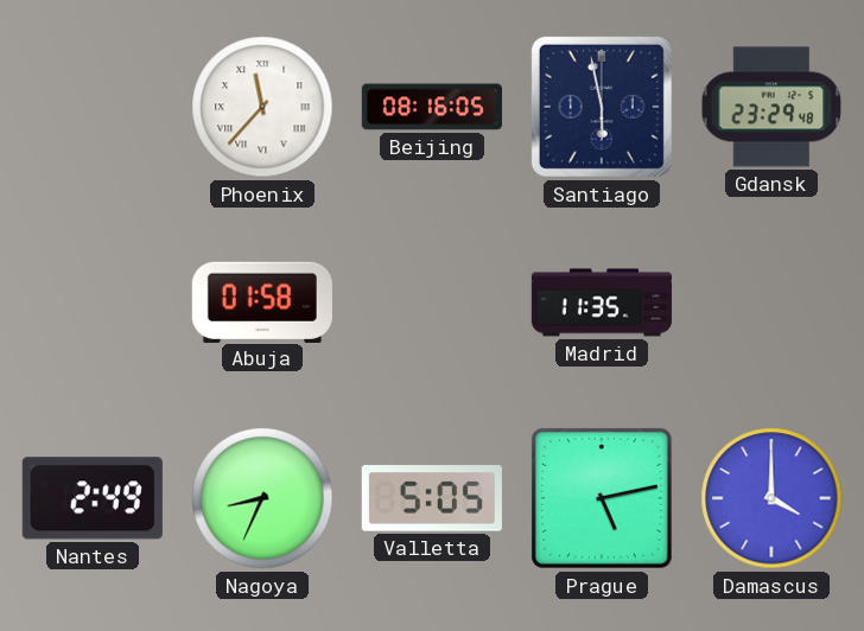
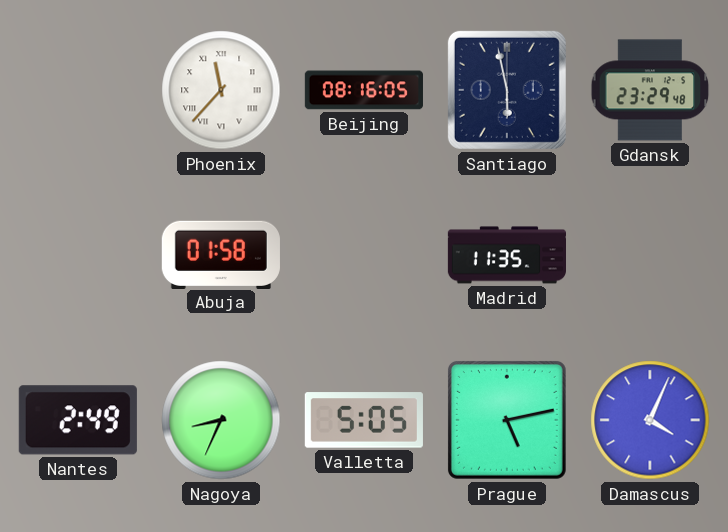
Damascus: 4:00 -> 4:04
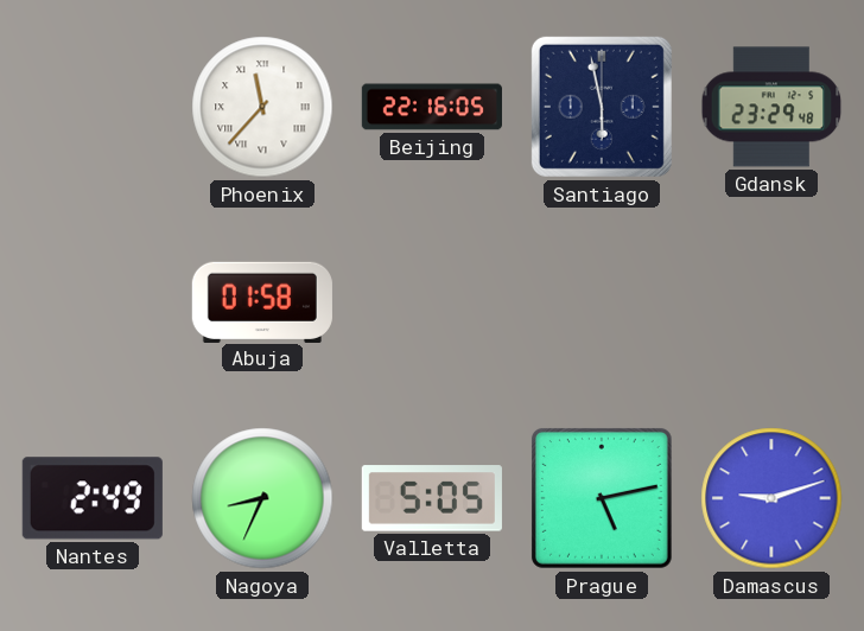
Beijing: 08:16 -> 22:16
Madrid: 11:35 -> none
Damascus: 4:04 -> 9:12
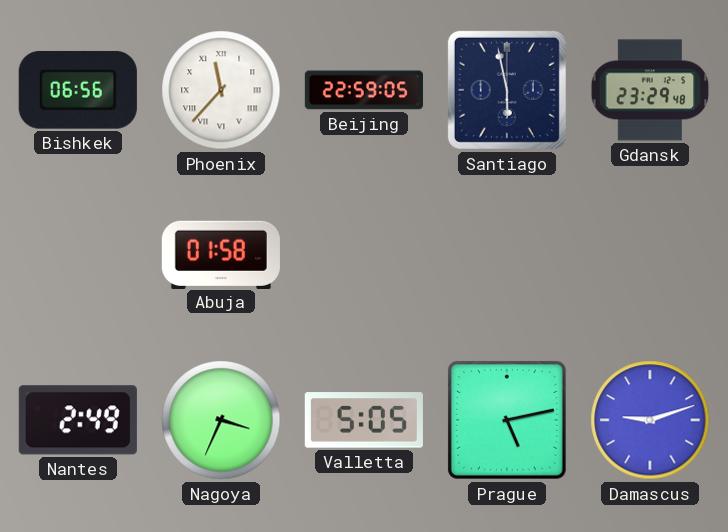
Bishkek: none -> 06:56
Beijing: 22:16 -> 22:59
Nagoya: 8:34 -> 3:34
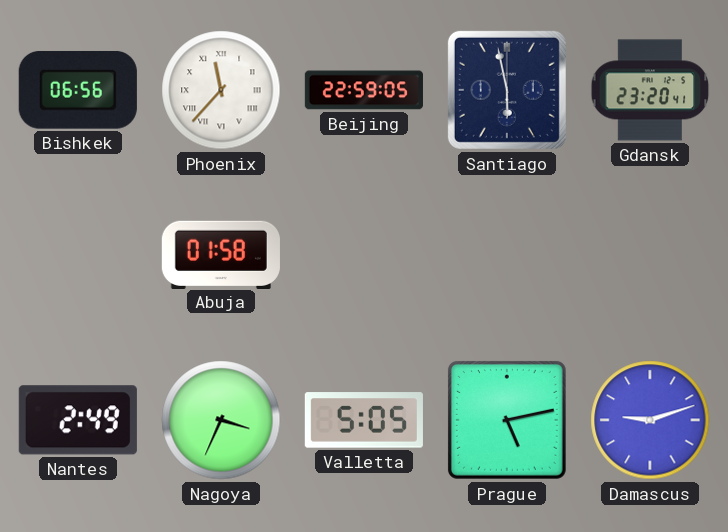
Gdansk: 23:29 -> 23:20
